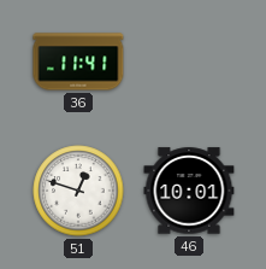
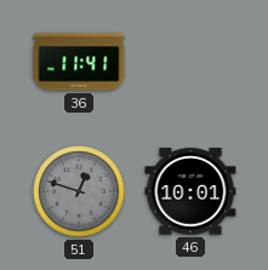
51 dial: white -> grey
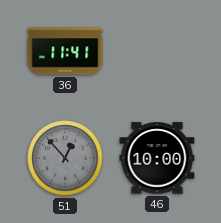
51: 12:48 -> 12:53
46: 10:01 -> 10:00
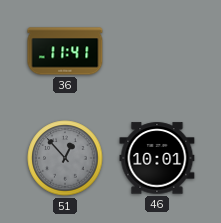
46: 10:00 -> 10:01
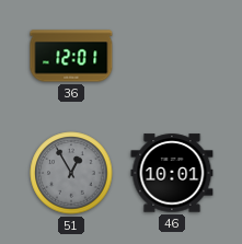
36: 11:41 -> 12:01
51: 12:53 -> 12:55
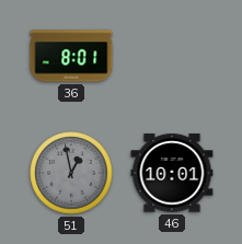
36: 12:01 -> 8:01
51: 12:55 -> 12:58
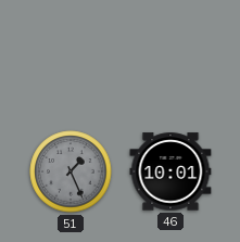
36: 8:01 -> none
51: 12:58 -> 1:26
